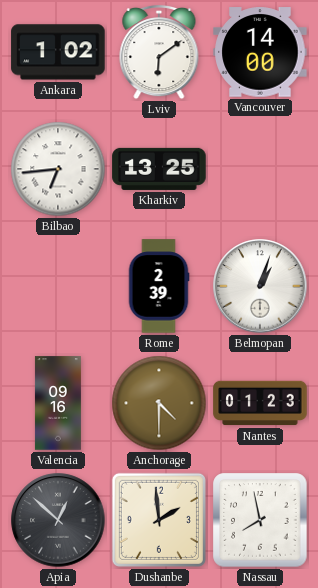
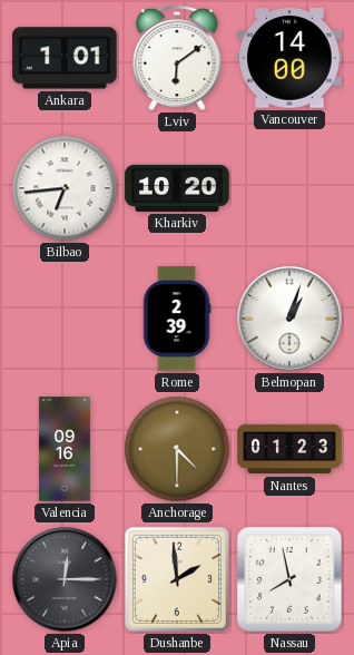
Ankara: 1:02 -> 1:01
Kharkiv: 13:25 -> 10:20
Apia: 12:52 -> 12:15
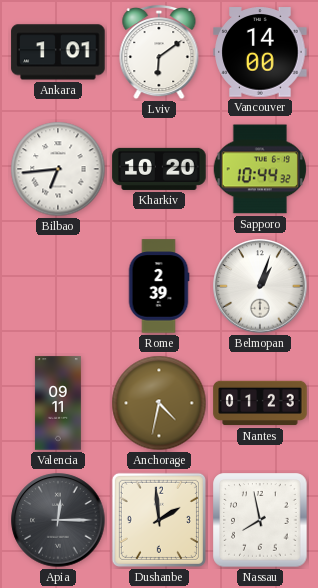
Sapporo: none -> 10:44
Valencia: 09:16 -> 09:11
Anchorage: 4:30 -> 4:32
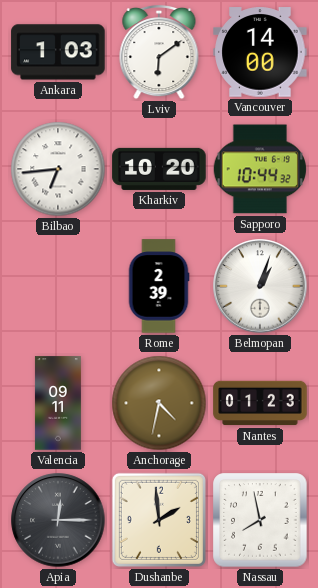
Ankara: 1:01 -> 1:03
